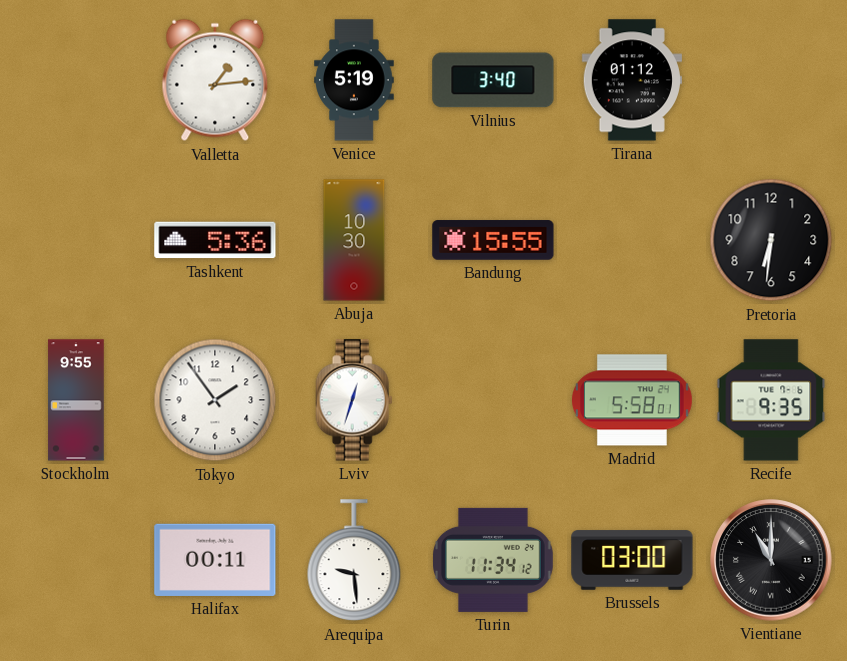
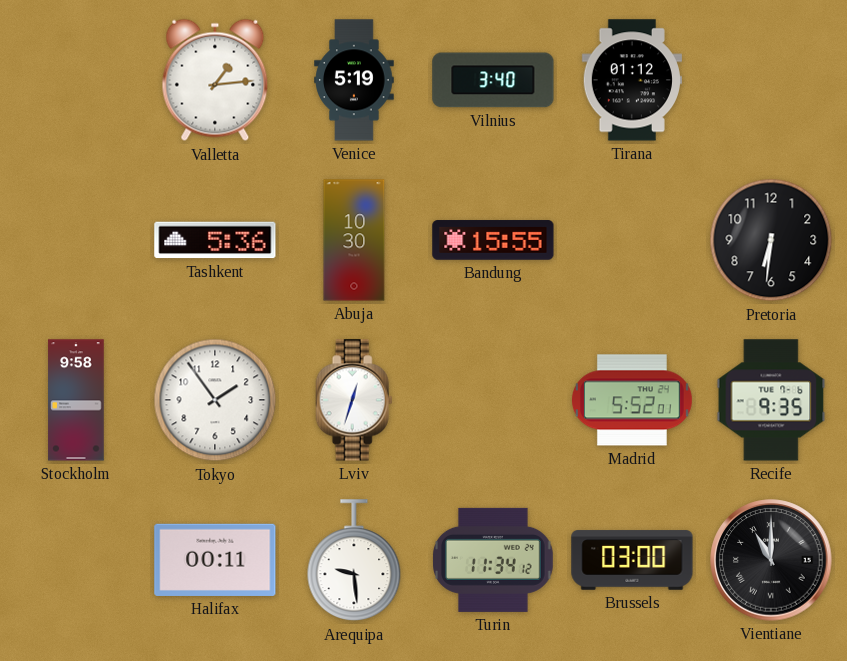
Stockholm: 9:55 -> 9:58
Madrid: 5:58 -> 5:52
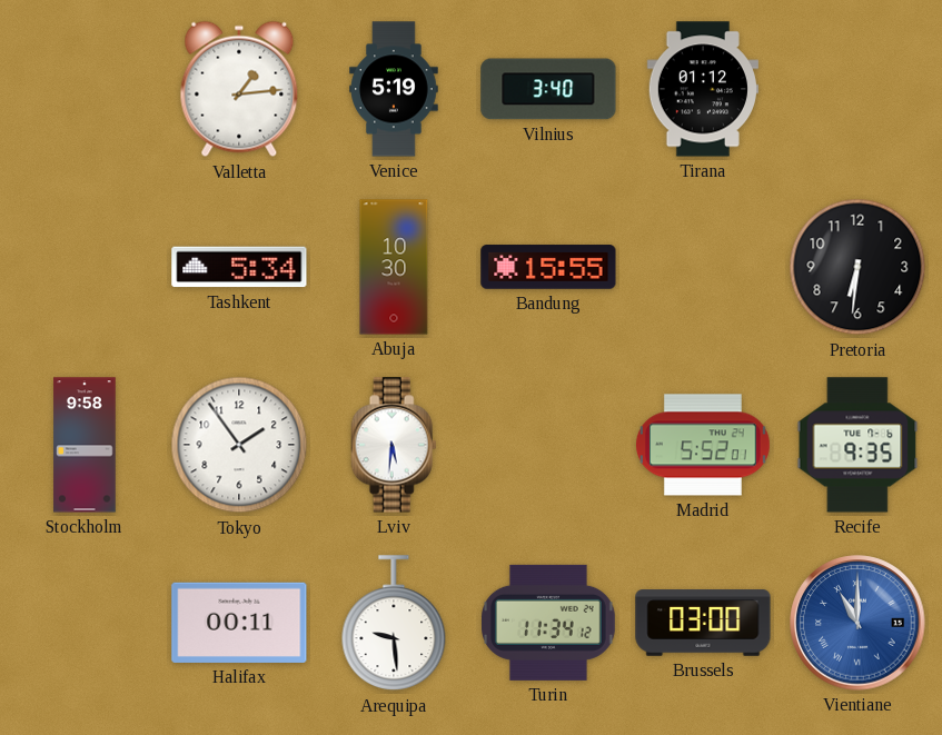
Tashkent: 5:36 -> 5:34
Lviv: 12:33 -> 5:31
Vientiane dial: black -> blue
